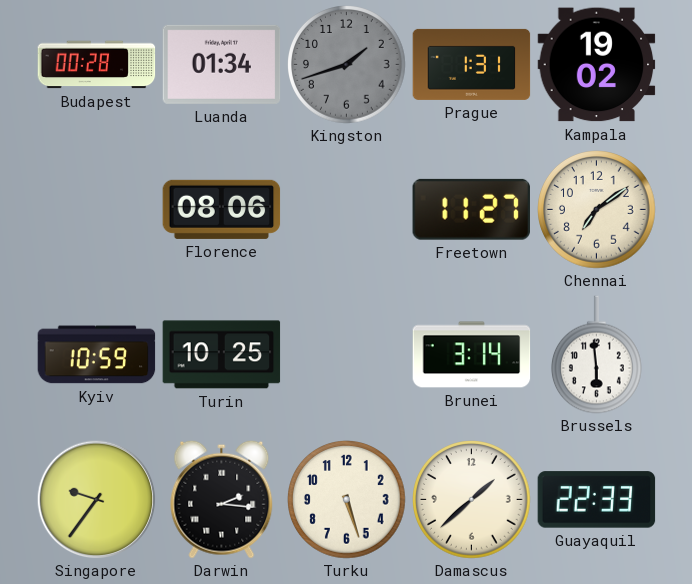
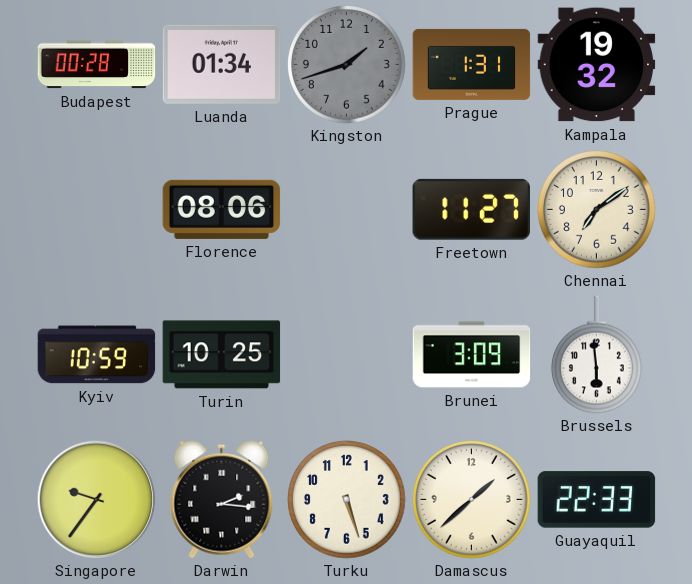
Kampala: 19:02 -> 19:32
Brunei: 3:14 -> 3:09
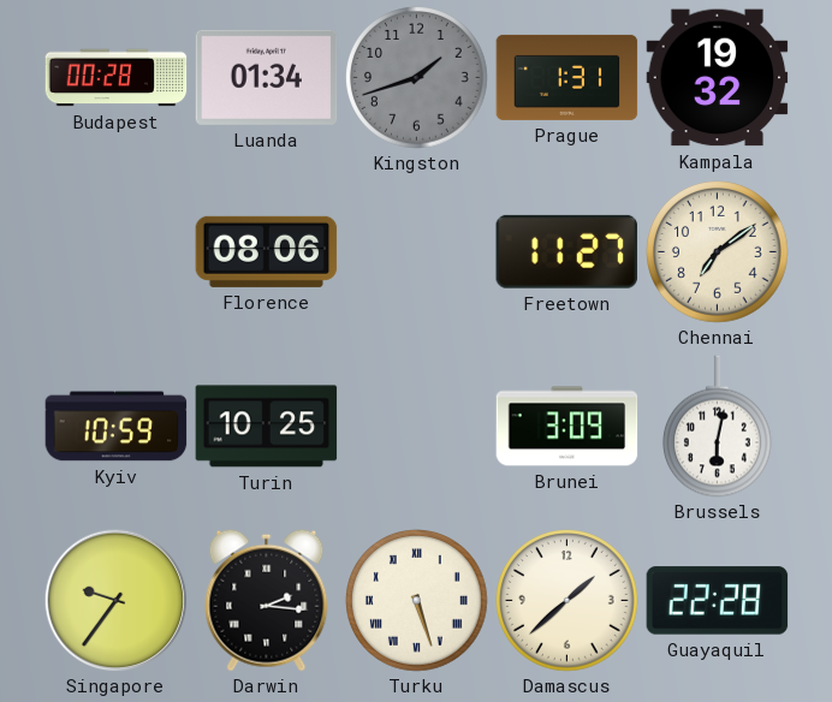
Brussels: 5:59 -> 6:02
Turku numerals: Arabic -> Roman
Guayaquil: 22:33 -> 22:28
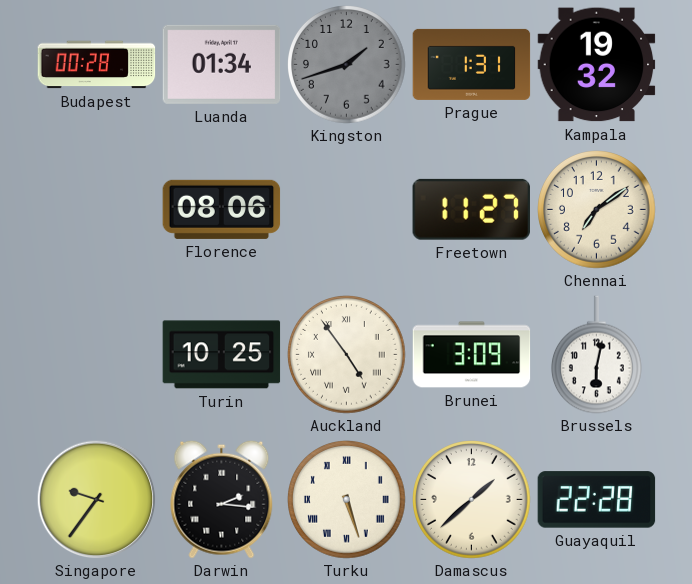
Kyiv: 10:59 -> none
Auckland: none -> 4:54
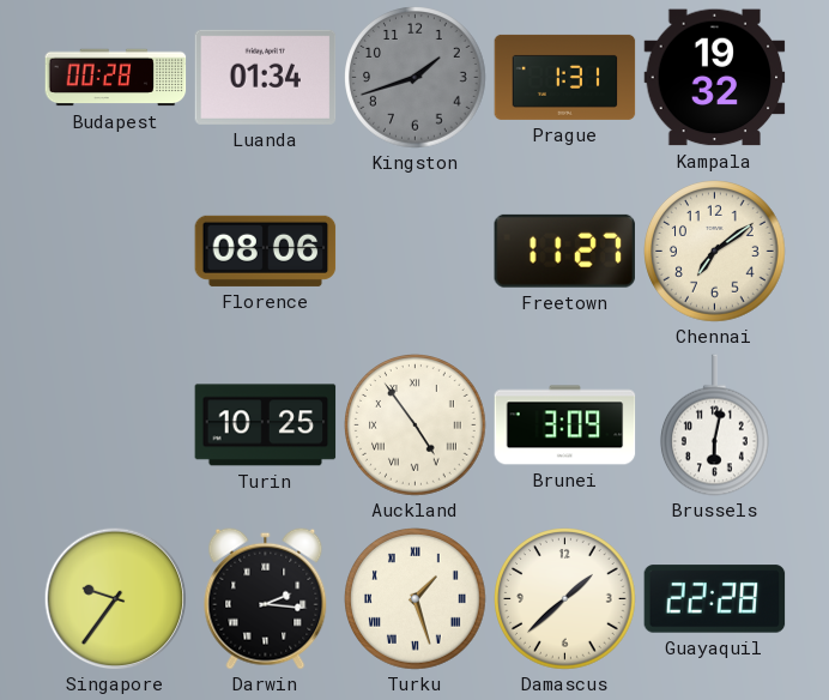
Turku: 5:27 -> 1:27
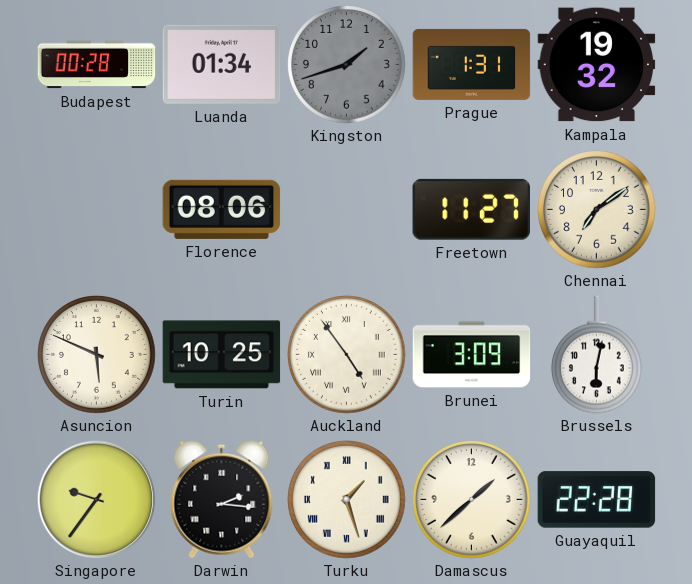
Asuncion: none -> 5:49
